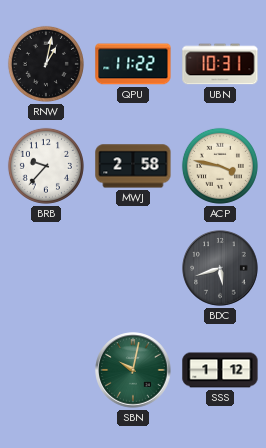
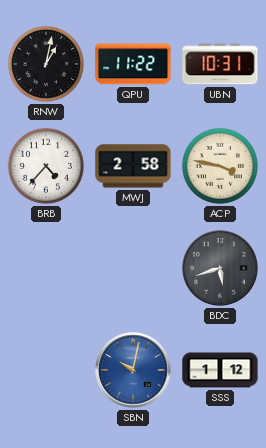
BRB: 9:37 -> 4:37
SBN dial: green -> blue
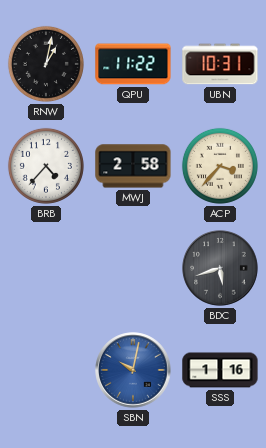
ACP: 3:47 -> 3:37
SSS: 1:12 -> 1:16
